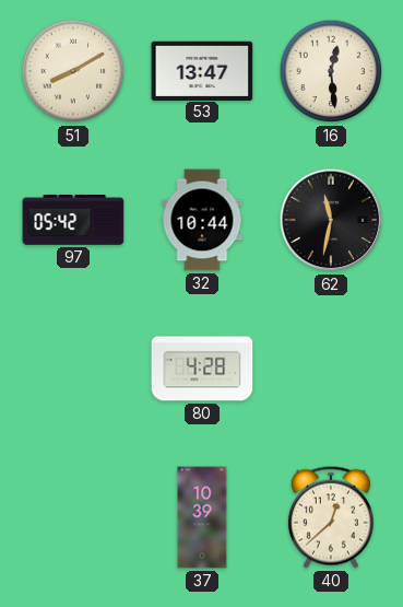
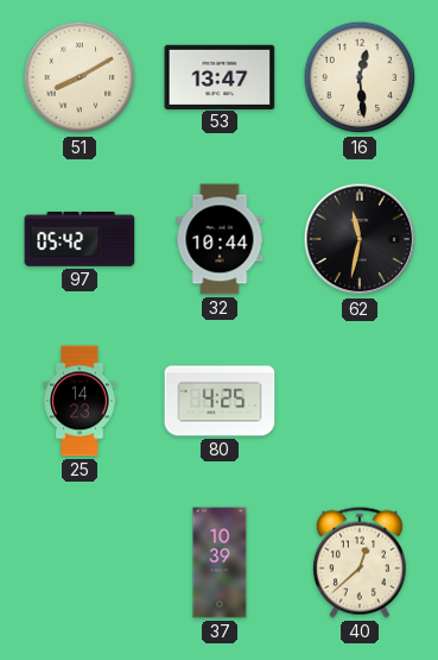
25: none -> 14:23
80: 4:28 -> 4:25
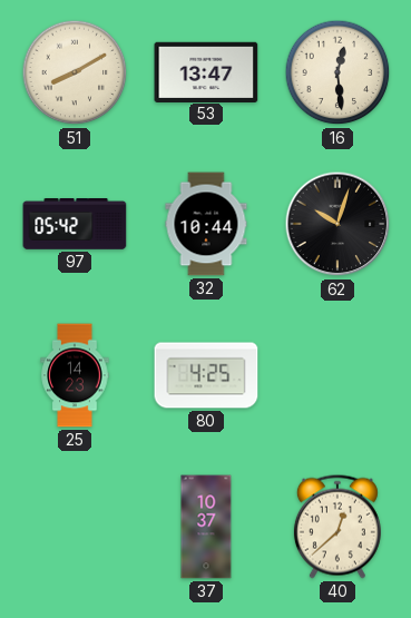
62: 11:32 -> 10:03
37: 10:39 -> 10:37
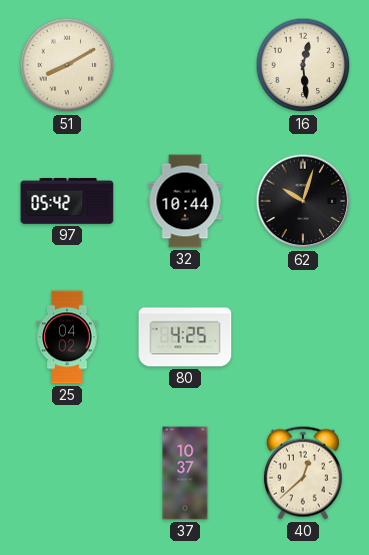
53: 13:47 -> none
25: 14:23 -> 04:02
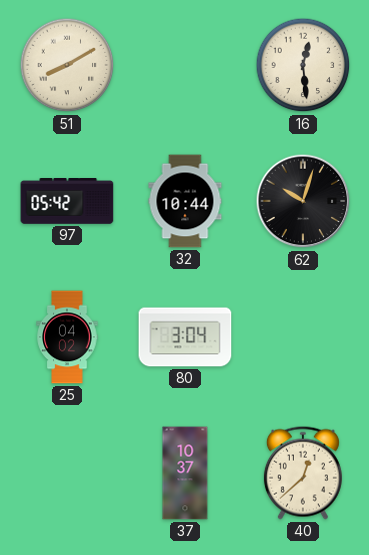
80: 4:25 -> 3:04
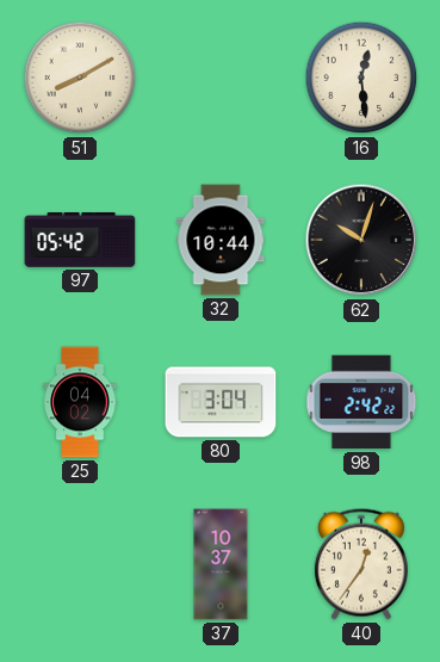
98: none -> 2:42
40: 12:38 -> 12:36
